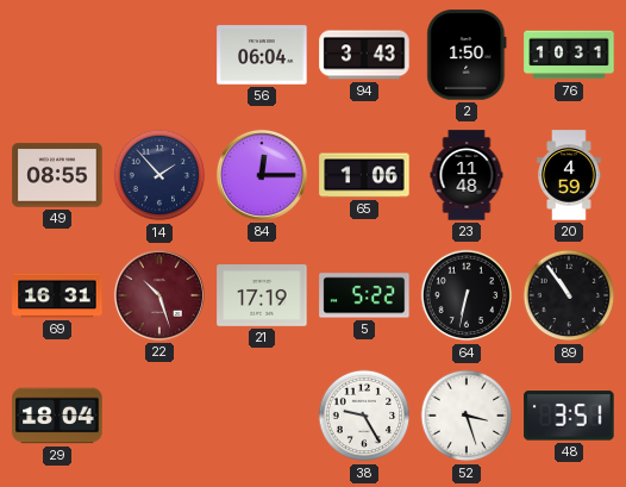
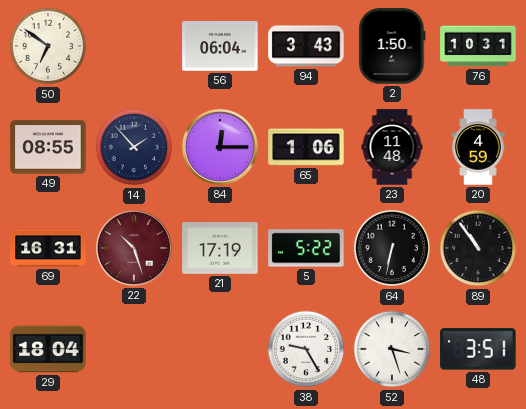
50: none -> 6:51
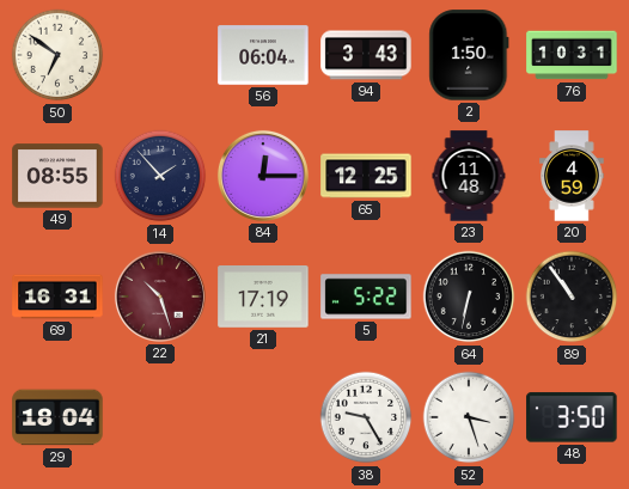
65: 1:06 -> 12:25
48: 3:51 -> 3:50
